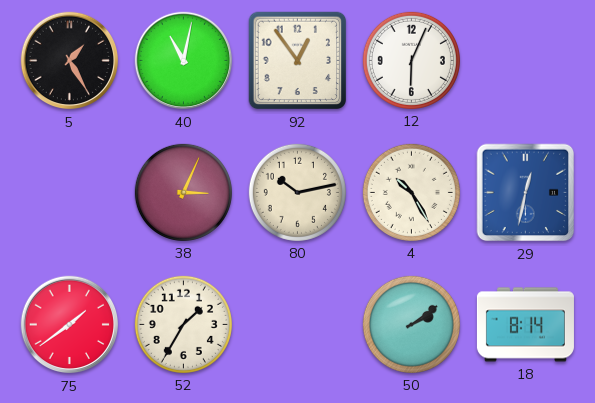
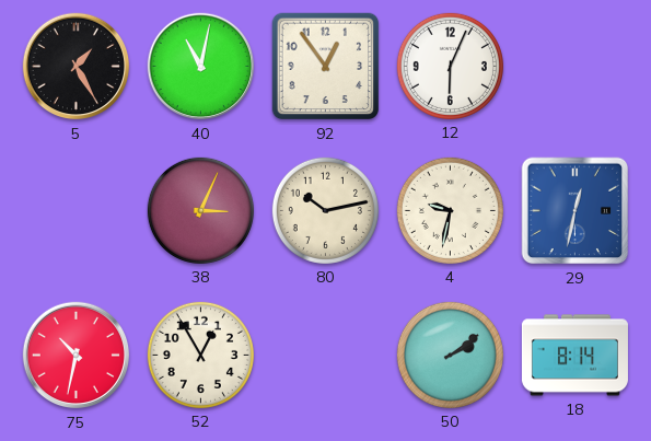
4: 10:25 -> 9:32
75: 1:39 -> 10:32
52: 1:35 -> 12:55
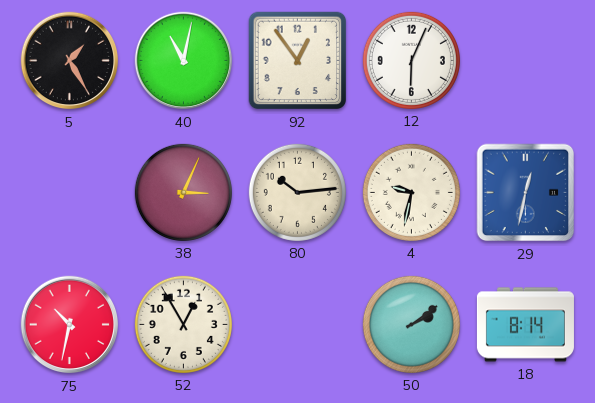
80: 10:13 -> 10:14
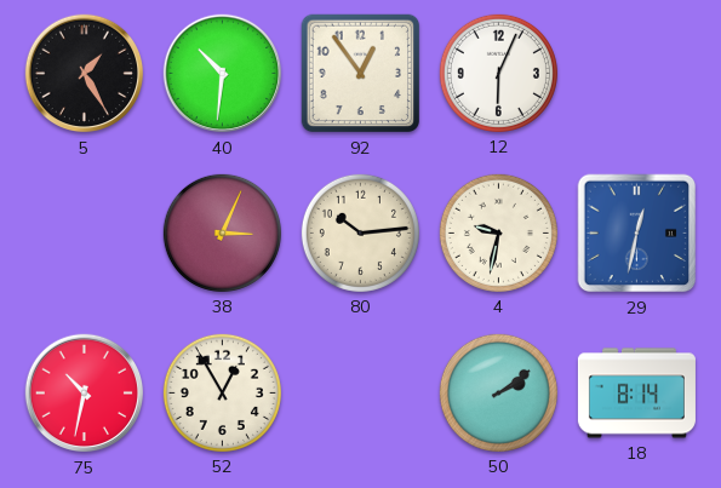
40: 11:02 -> 10:31
